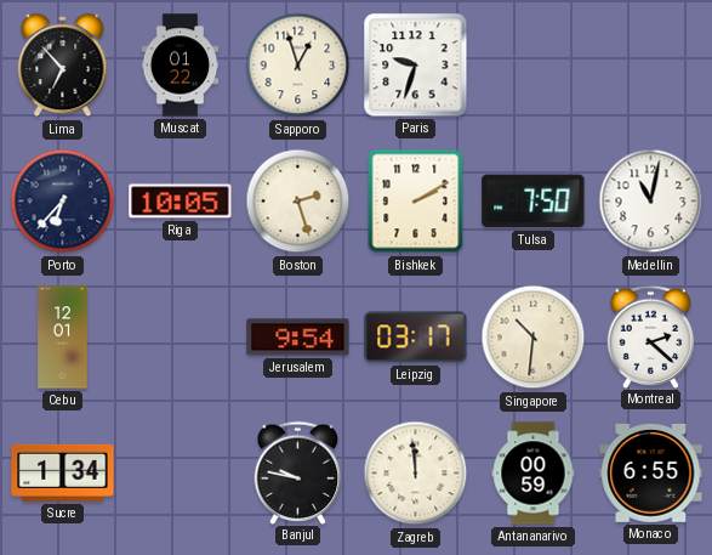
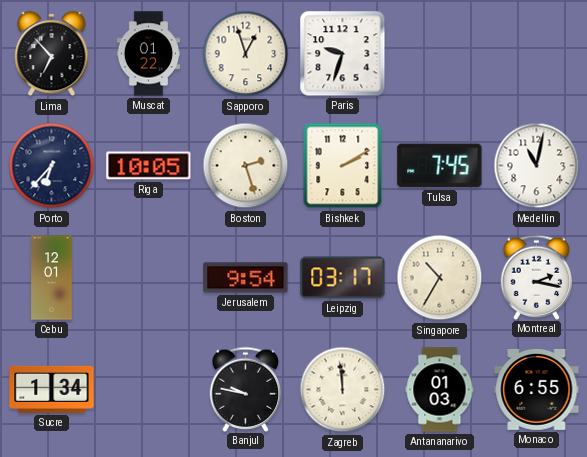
Tulsa: 7:50 -> 7:45
Singapore: 10:31 -> 10:35
Montreal: 2:22 -> 2:17
Antananarivo: 00:59 -> 01:03
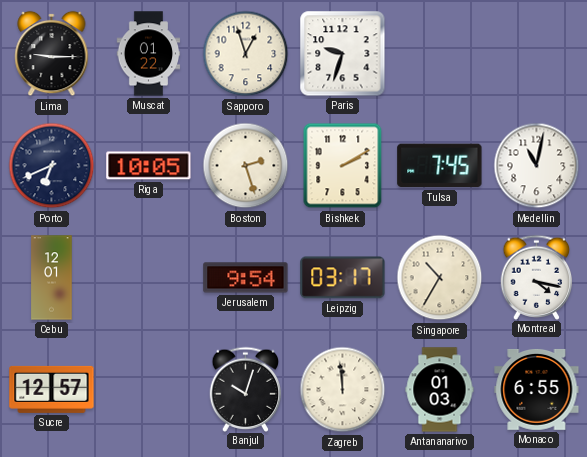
Lima: 6:53 -> 9:15
Porto: 6:37 -> 6:41
Montreal: 2:17 -> 4:17
Sucre: 1:34 -> 12:57
Banjul: 9:47 -> 10:03
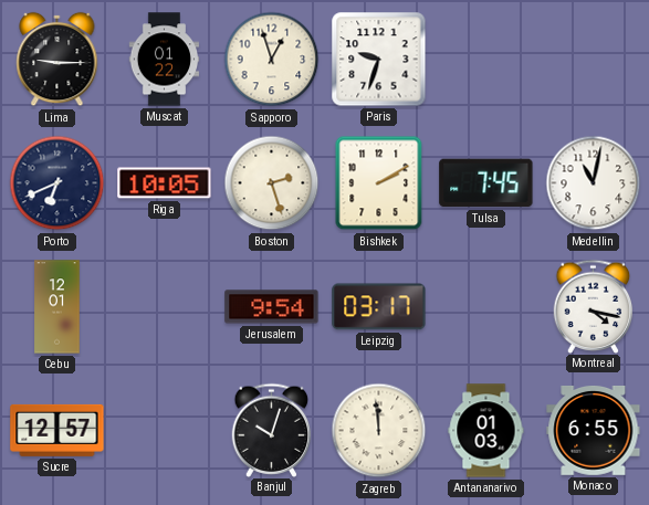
Singapore: 10:35 -> none
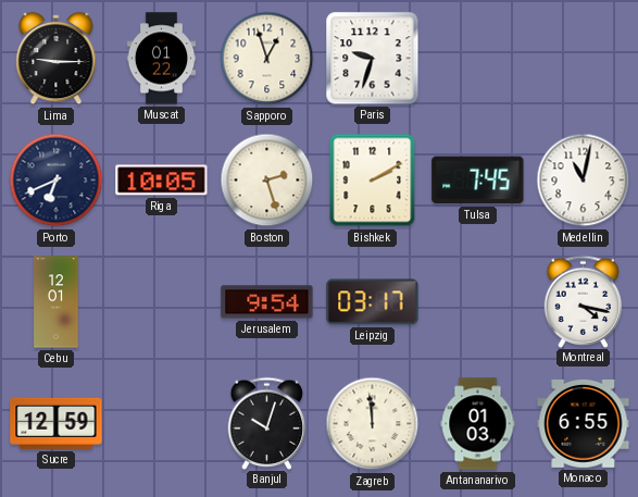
Sucre: 12:57 -> 12:59
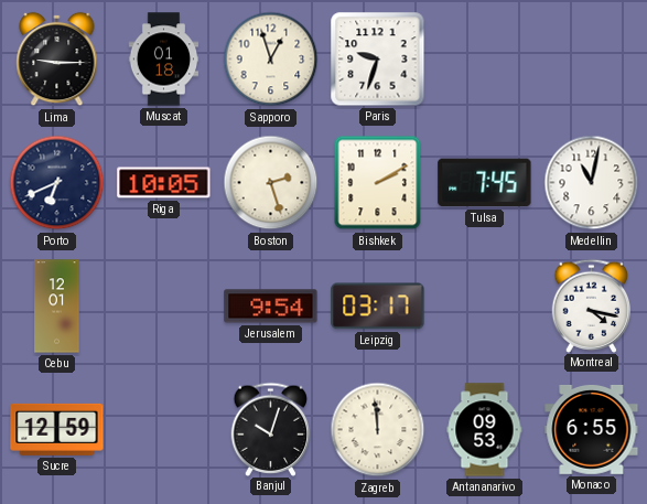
Muscat: 01:22 -> 01:18
Antananarivo: 01:03 -> 09:53
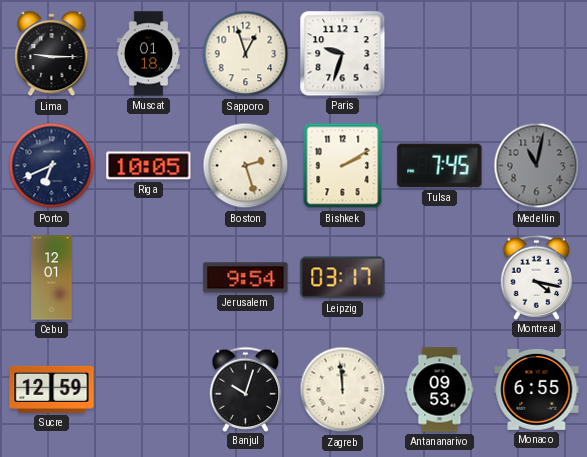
Medellin dial: white -> grey
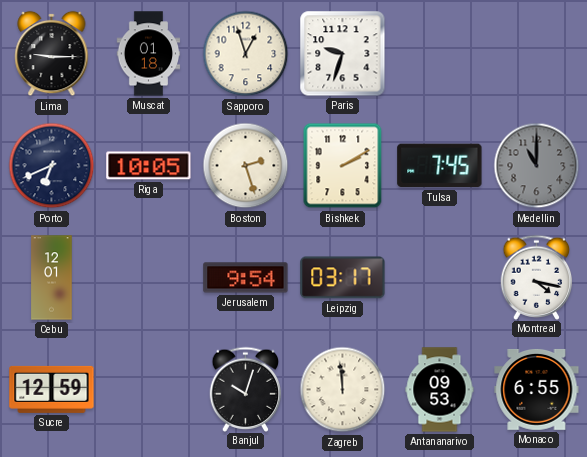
Medellin: 11:02 -> 11:00
